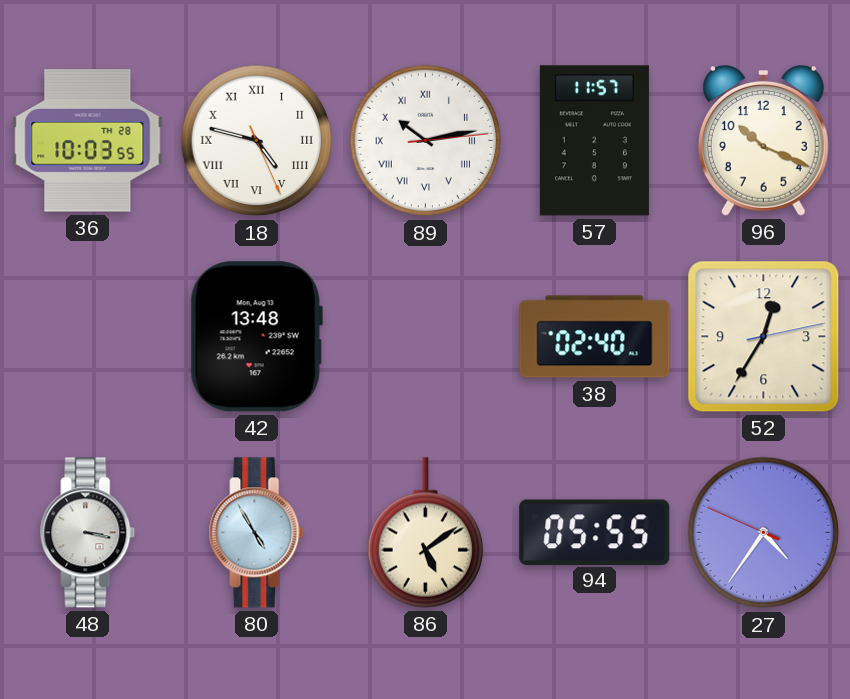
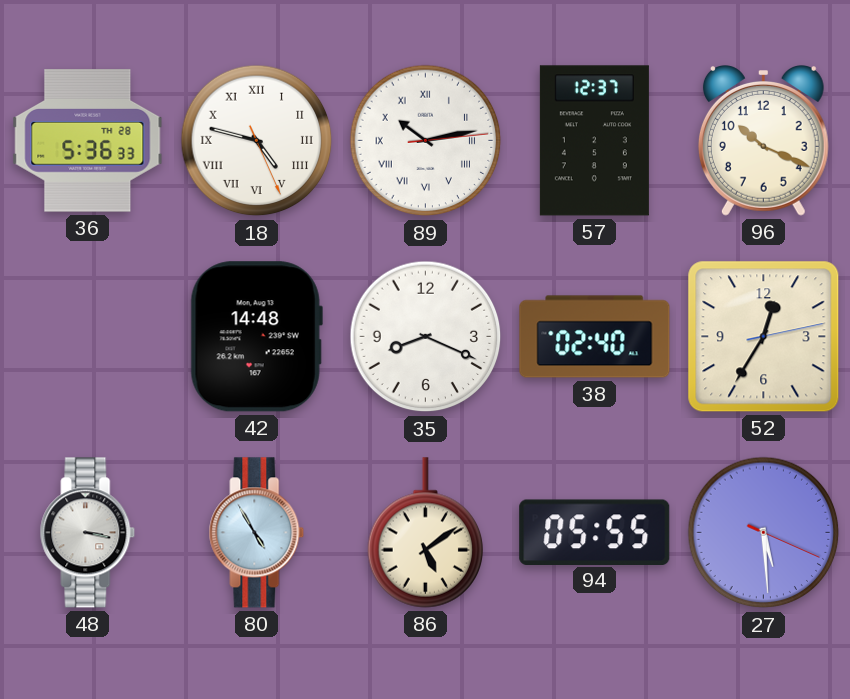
36: 10:03 -> 5:36
57: 11:57 -> 12:37
42: 13:48 -> 14:48
35: none -> 8:19
27: 4:35 -> 5:29
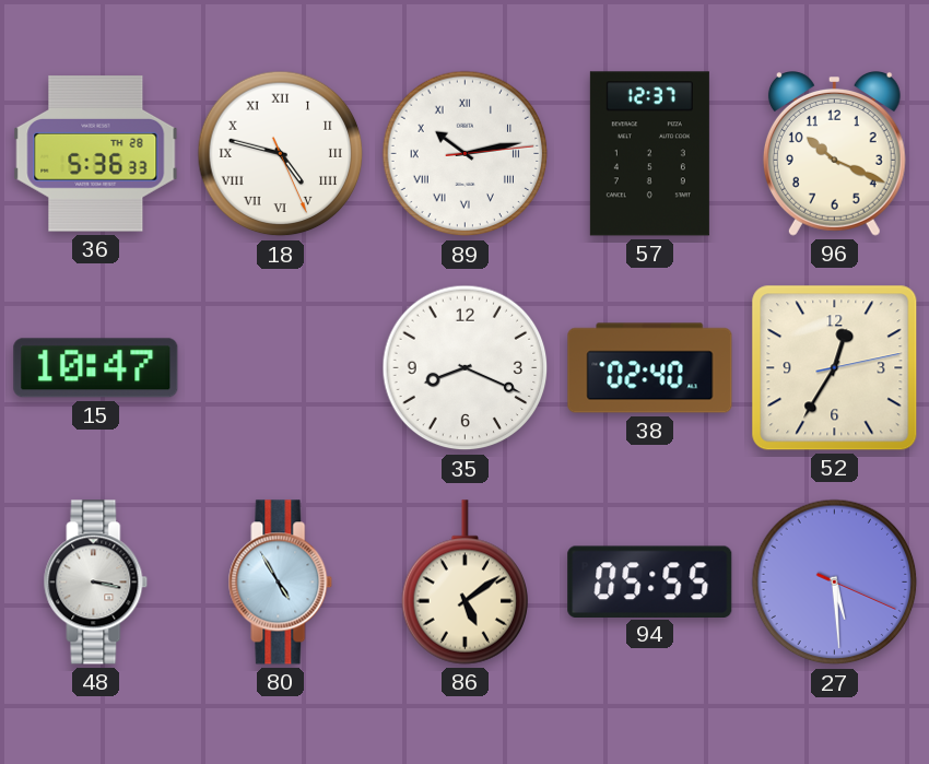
15: none -> 10:47
42: 14:48 -> none
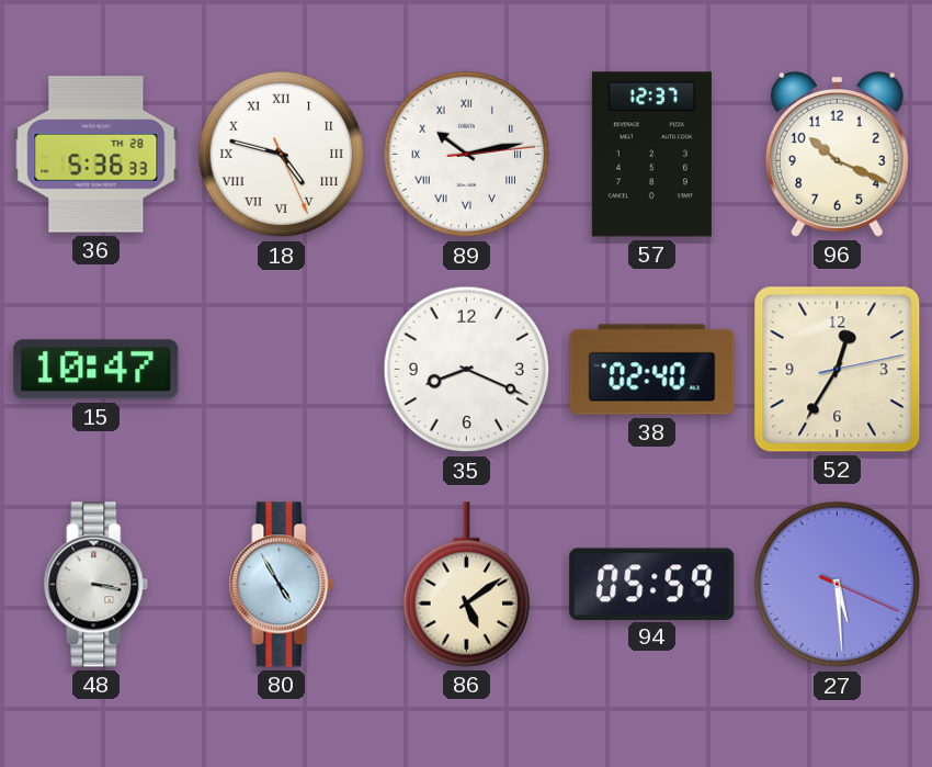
94: 05:55 -> 05:59
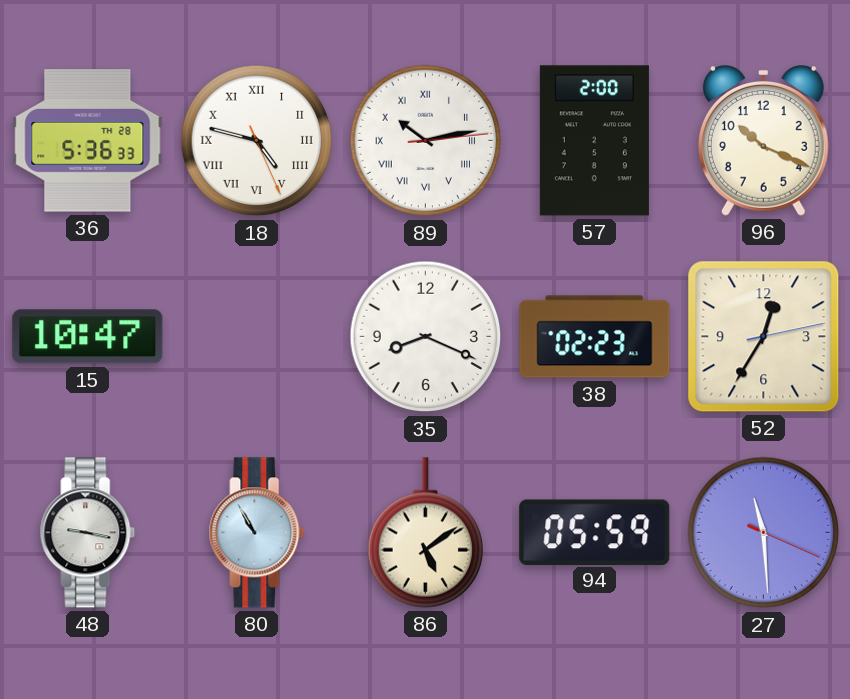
57: 12:37 -> 2:00
38: 02:40 -> 02:23
48: 3:17 -> 9:17
80: 4:55 -> 10:55
27: 5:29 -> 11:29
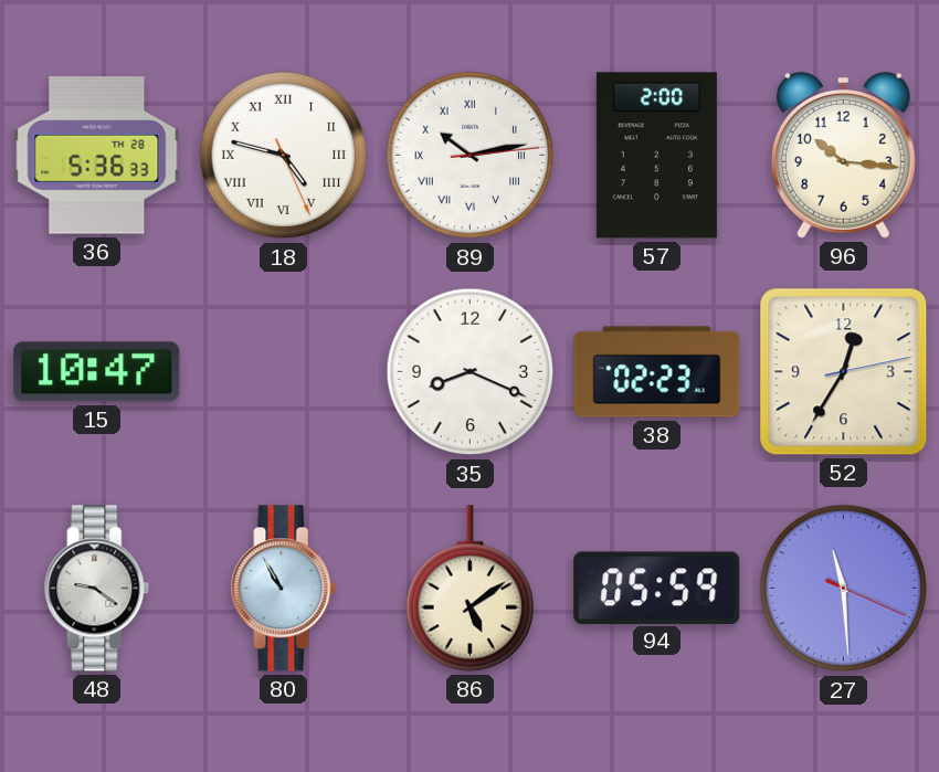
96: 10:19 -> 10:16
48: 9:17 -> 9:21
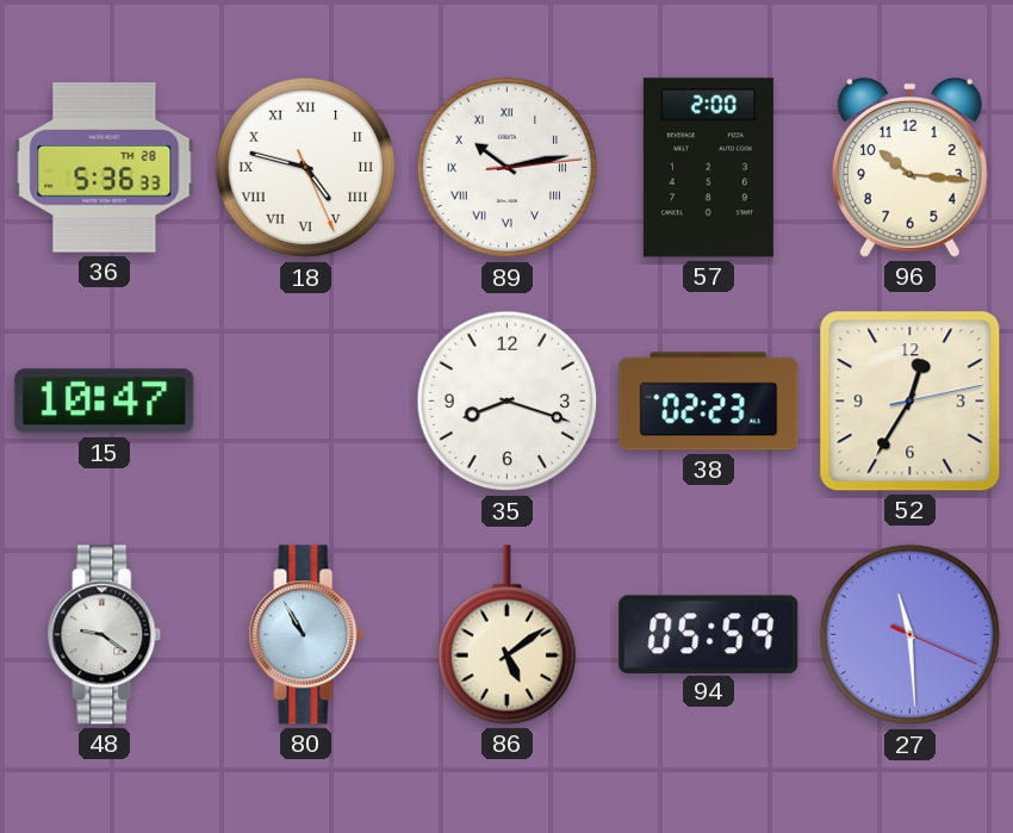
35: 8:19 -> 8:18
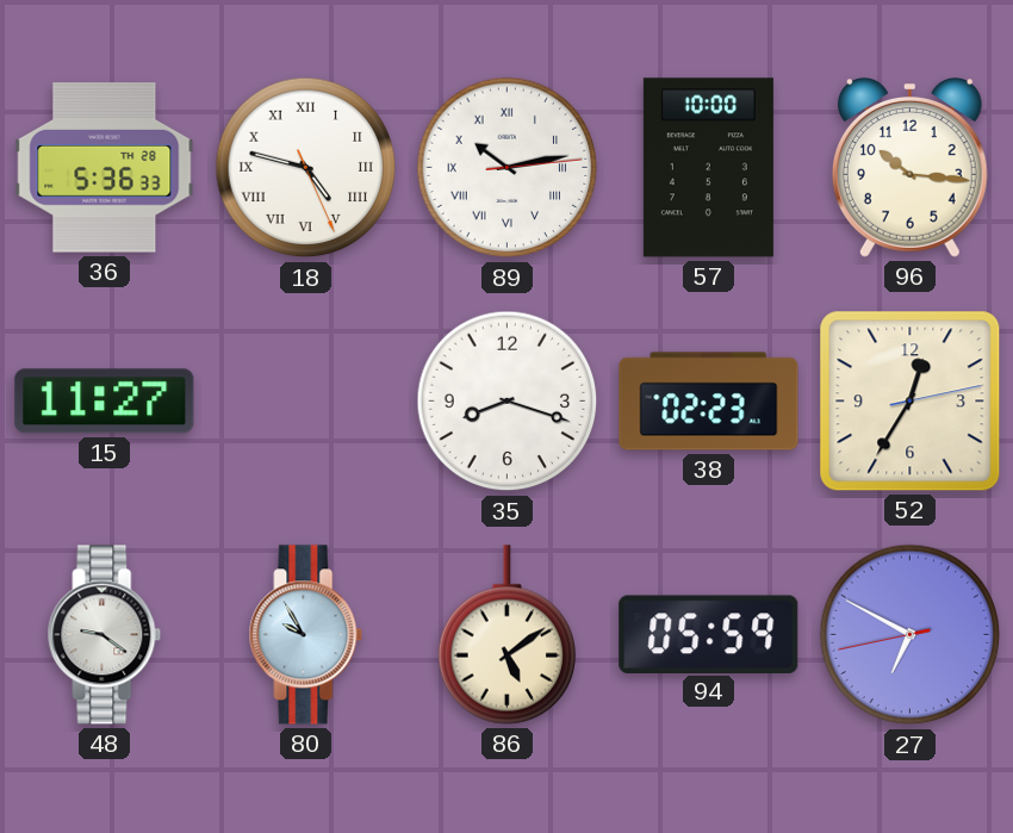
57: 2:00 -> 10:00
15: 10:47 -> 11:27
80: 10:55 -> 9:55
27: 11:29 -> 6:49
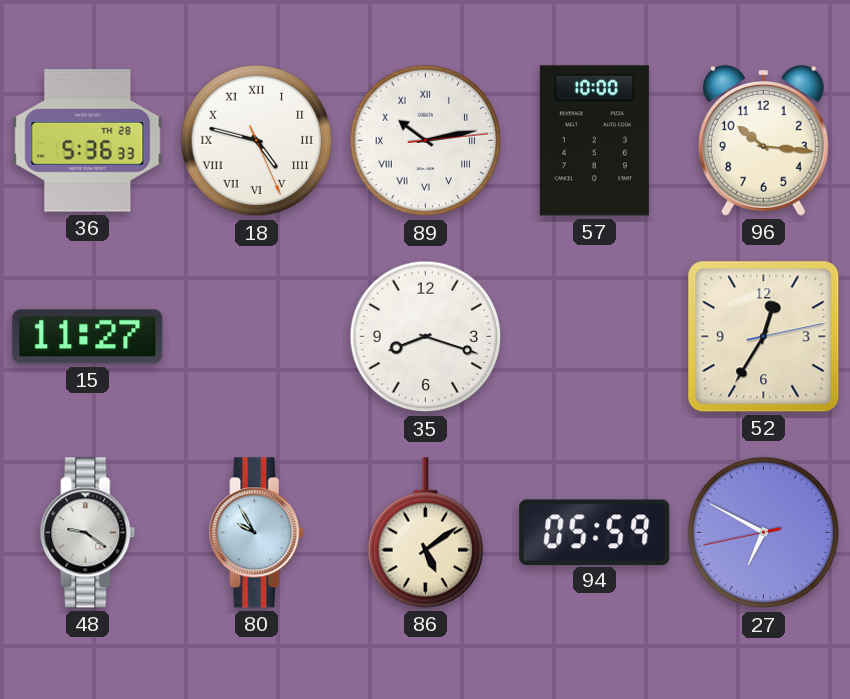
38: 02:23 -> none
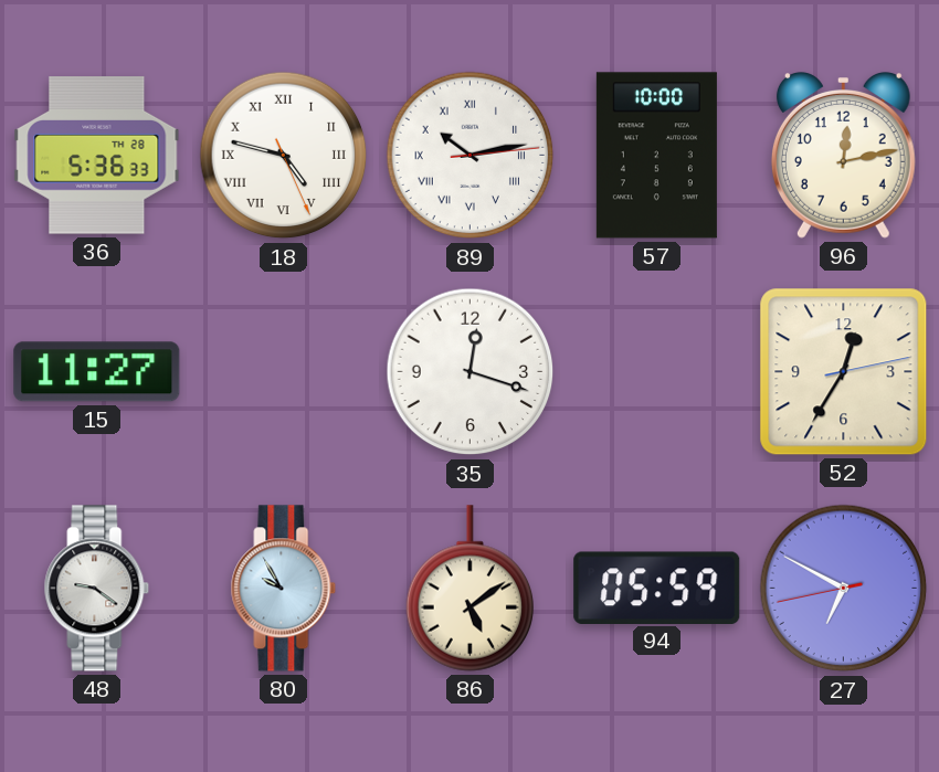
96: 10:16 -> 12:13
35: 8:18 -> 12:18
